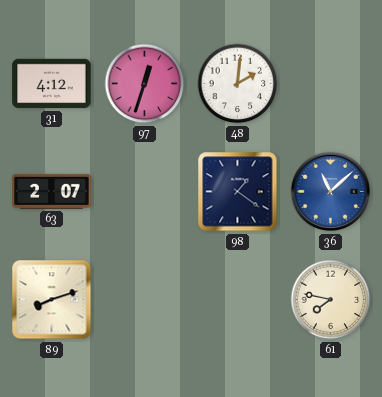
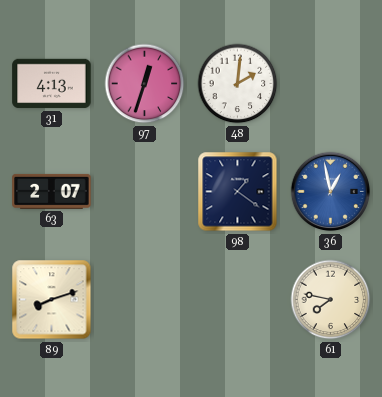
31: 4:12 -> 4:13
36: 11:08 -> 12:58
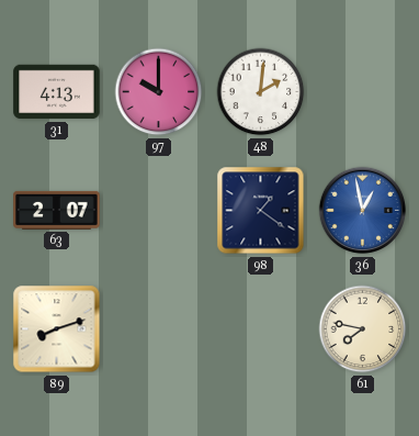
97: 12:33 -> 10:00
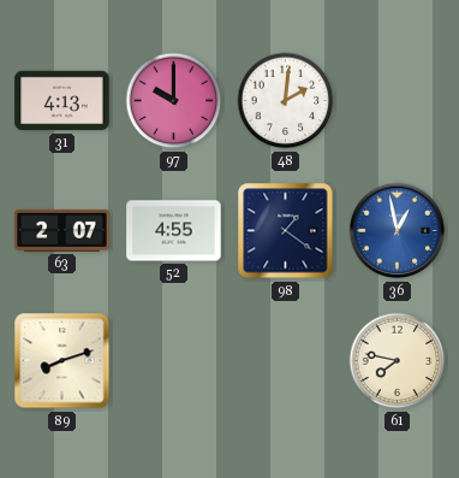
52: none -> 4:55
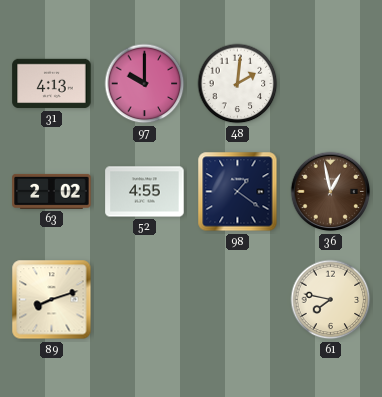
63: 2:07 -> 2:02
36 dial: blue -> brown
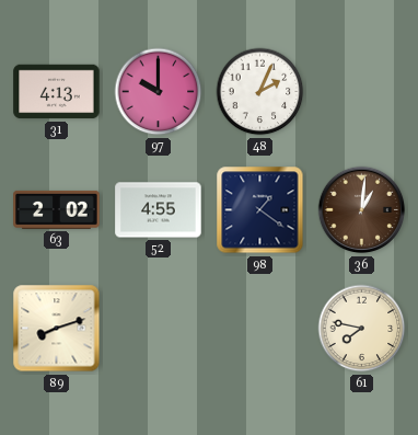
48: 2:01 -> 2:04
36: 12:58 -> 1:01
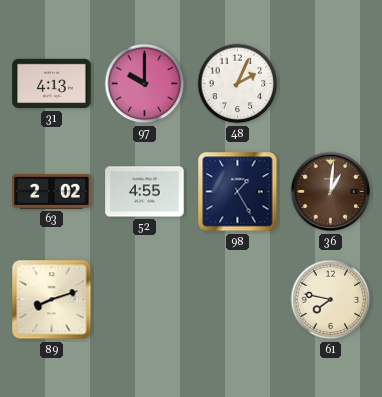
98: 1:21 -> 1:25
